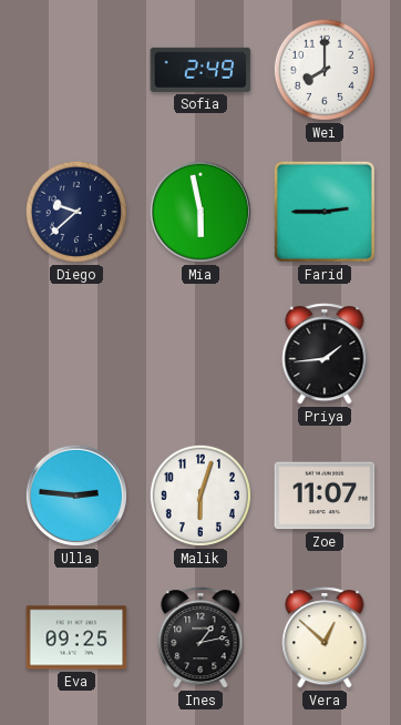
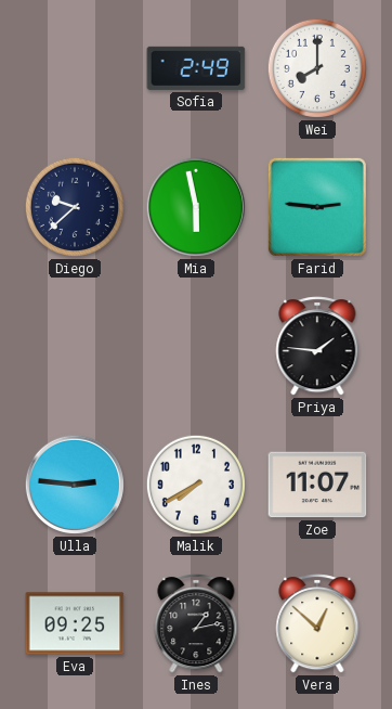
Farid: 2:45 -> 2:46
Priya: 1:44 -> 1:46
Malik: 6:03 -> 7:40
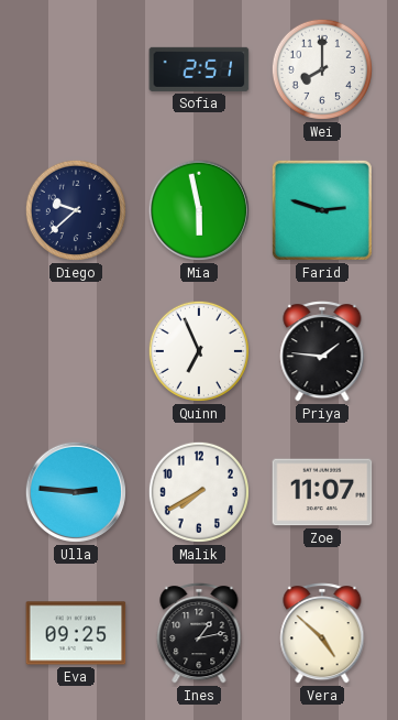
Sofia: 2:49 -> 2:51
Farid: 2:46 -> 2:48
Quinn: none -> 6:56
Vera: 12:52 -> 4:52
